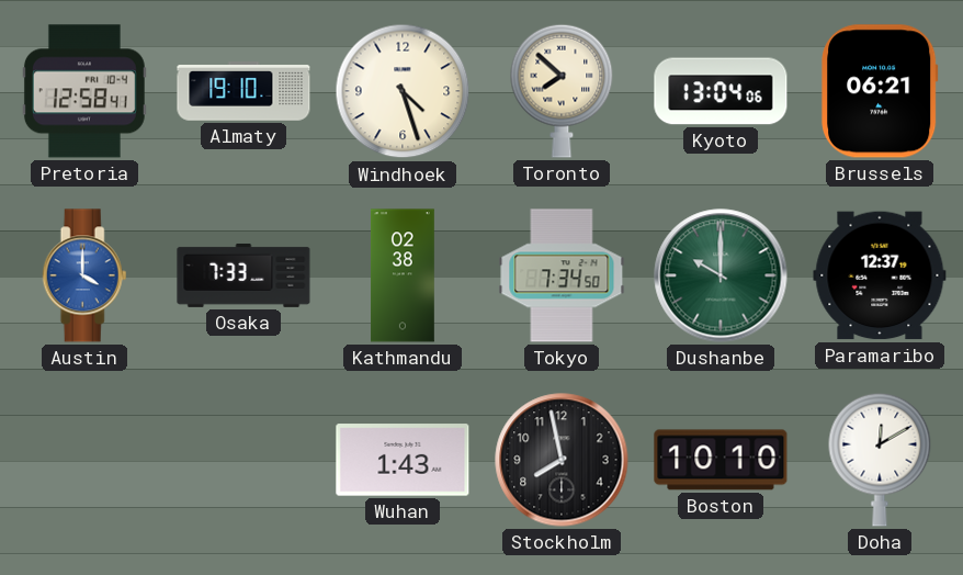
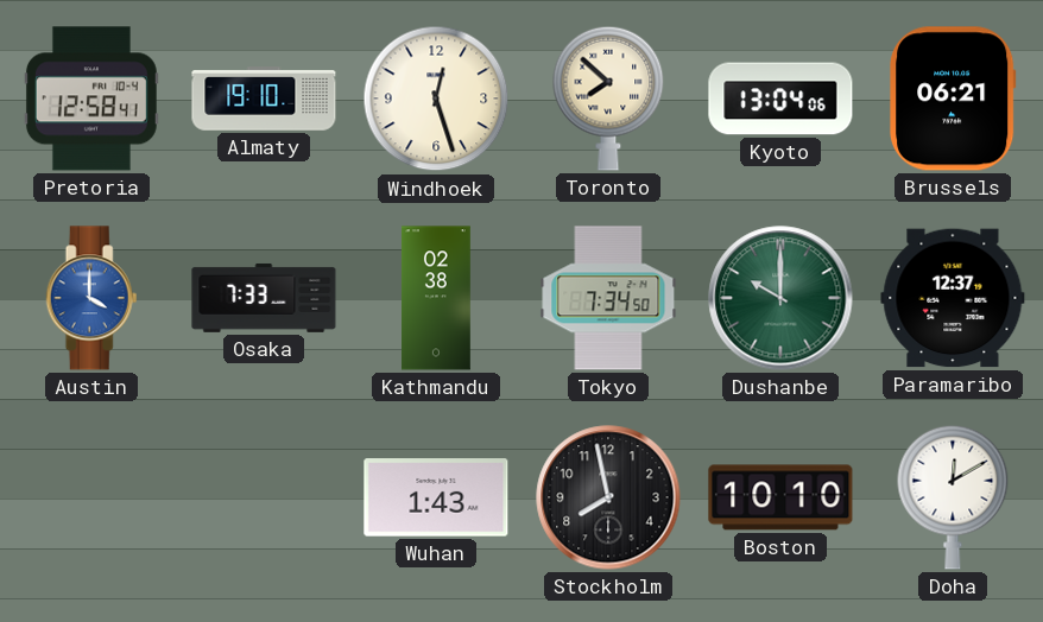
Windhoek: 4:27 -> 12:27
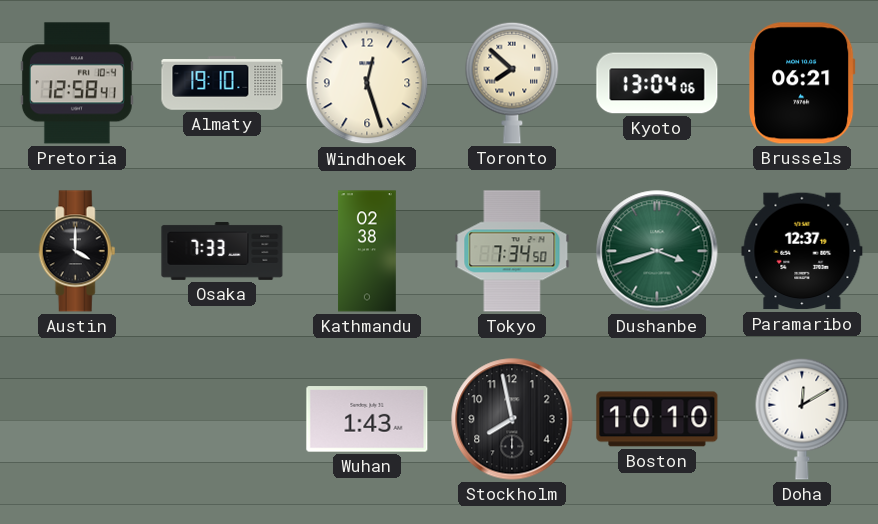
Austin dial: blue -> black
Dushanbe: 10:00 -> 3:42
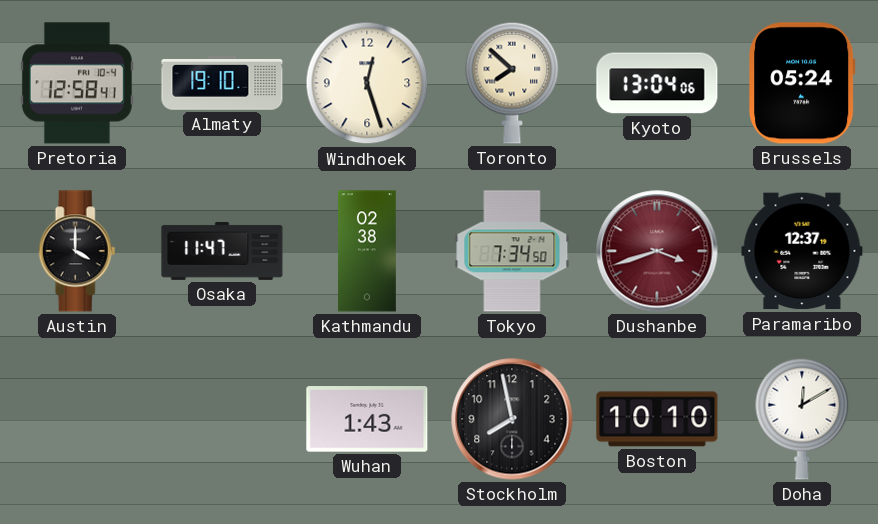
Brussels: 06:21 -> 05:24
Osaka: 7:33 -> 11:47
Dushanbe dial: green -> burgundy
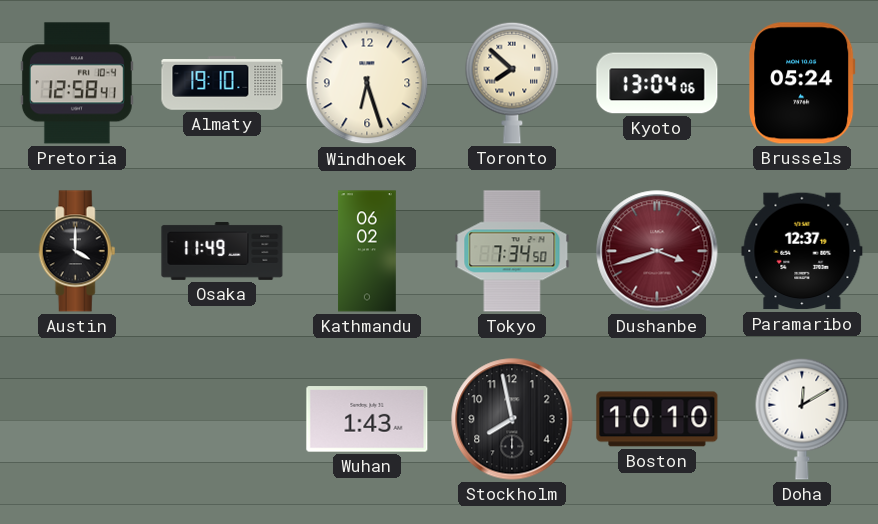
Windhoek: 12:27 -> 6:27
Osaka: 11:47 -> 11:49
Kathmandu: 02:38 -> 06:02
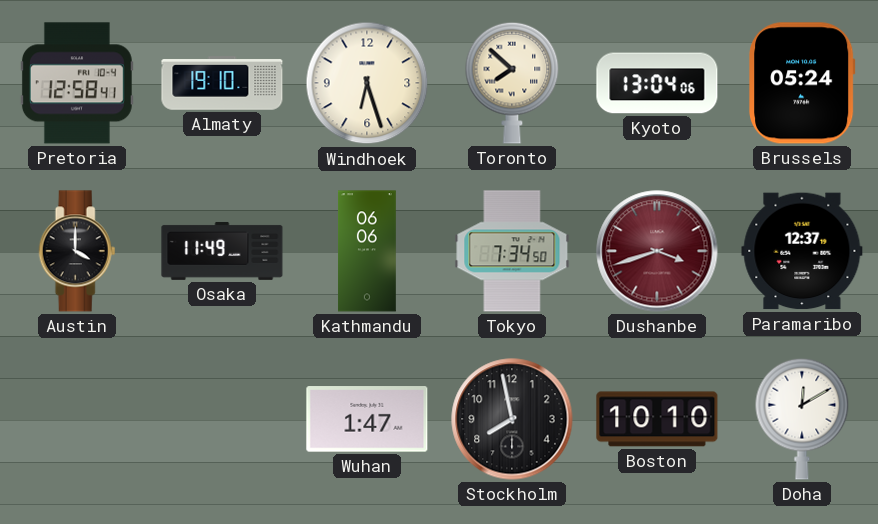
Kathmandu: 06:02 -> 06:06
Wuhan: 1:43 -> 1:47
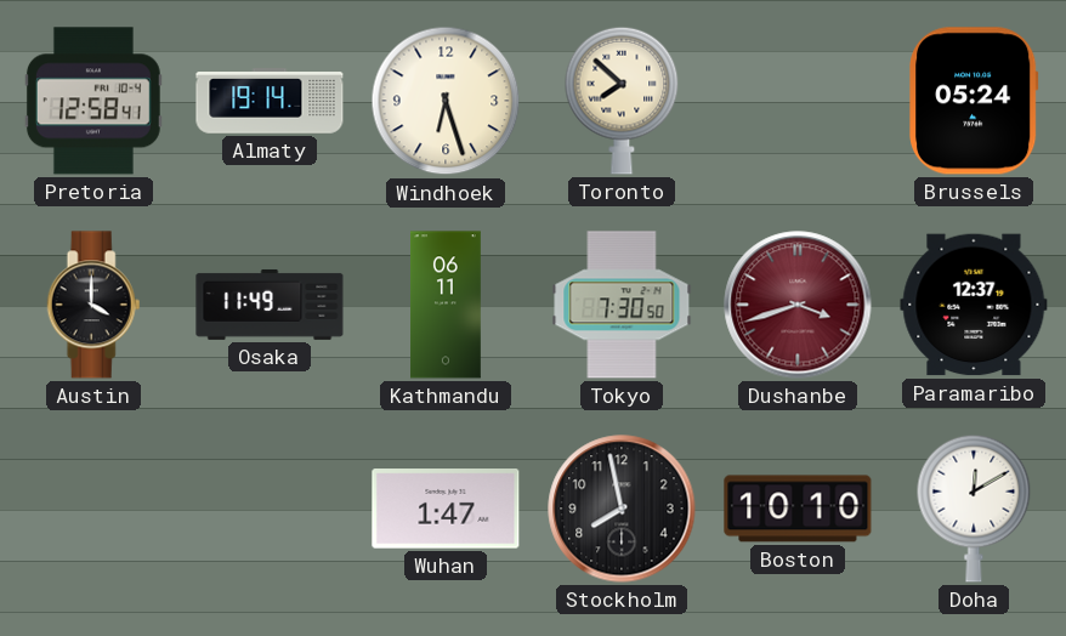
Almaty: 19:10 -> 19:14
Kyoto: 13:04 -> none
Kathmandu: 06:06 -> 06:11
Tokyo: 7:34 -> 7:30
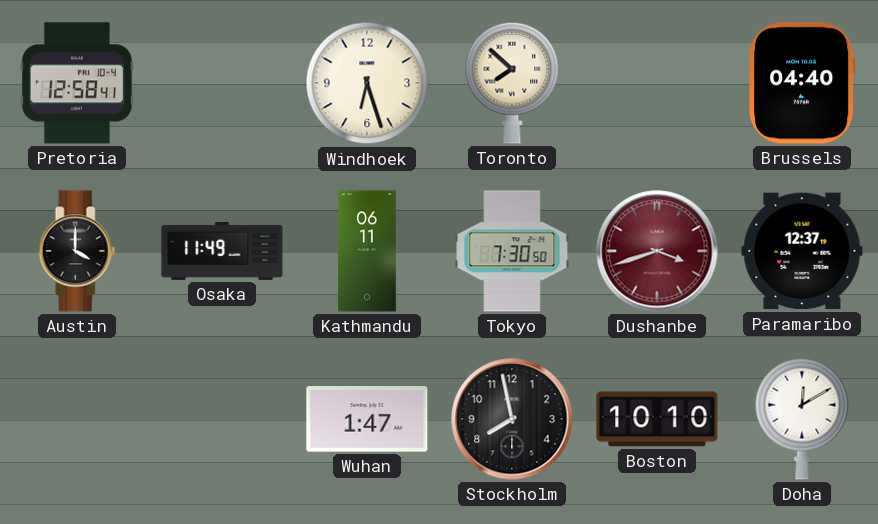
Almaty: 19:14 -> none
Brussels: 05:24 -> 04:40
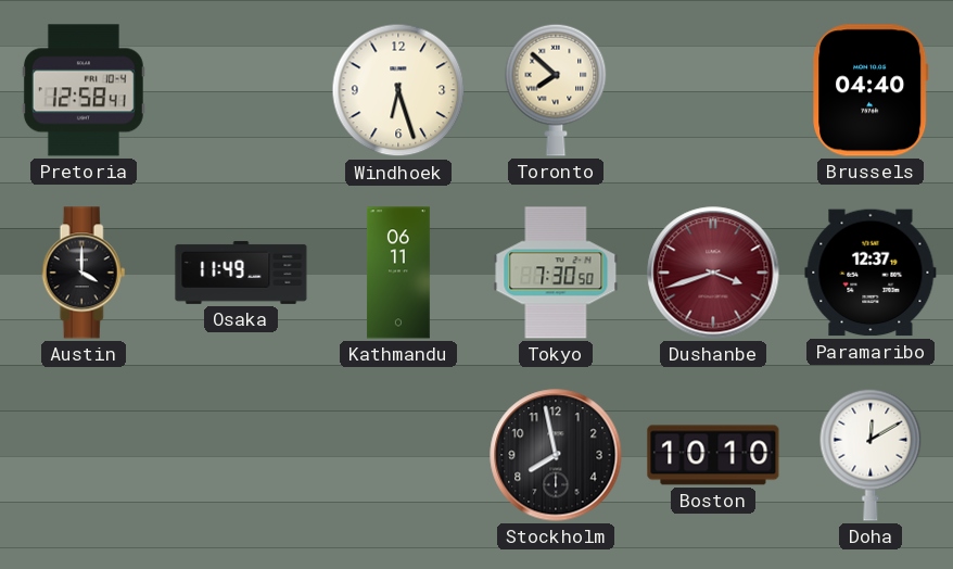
Wuhan: 1:47 -> none
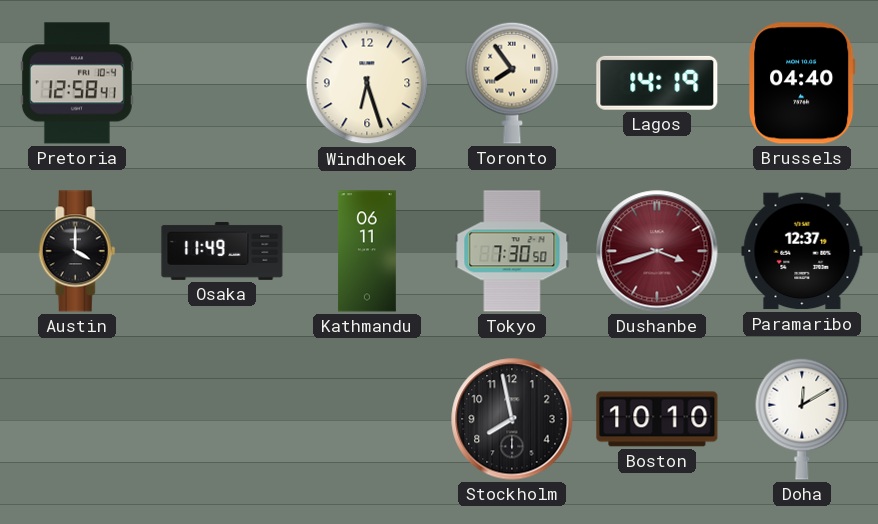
Toronto: 7:52 -> 7:54
Lagos: none -> 14:19
